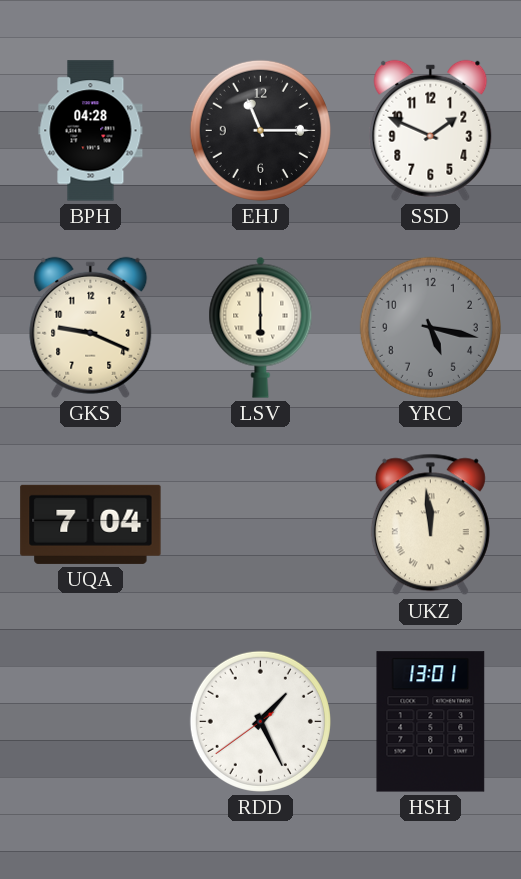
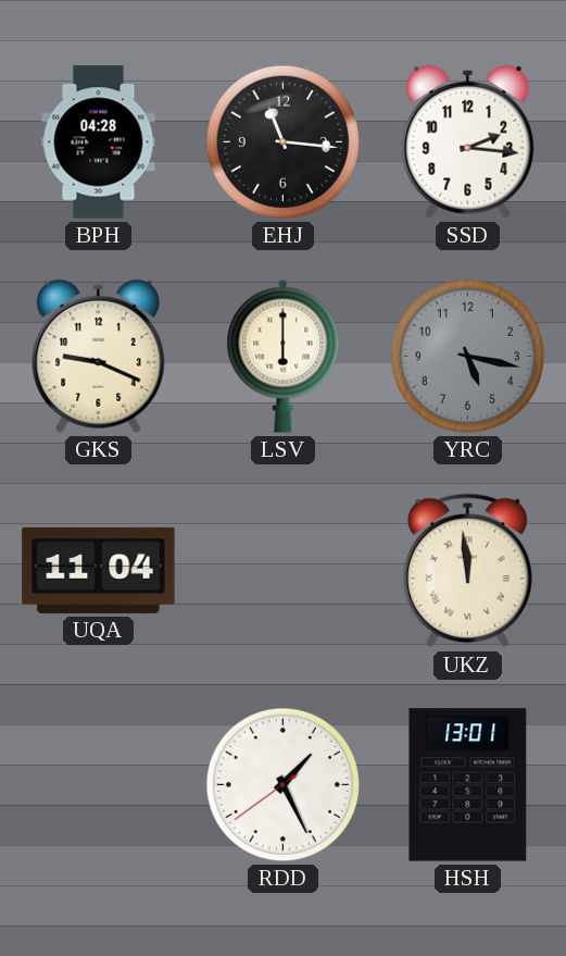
EHJ: 11:15 -> 11:16
SSD: 1:49 -> 2:16
UQA: 7:04 -> 11:04
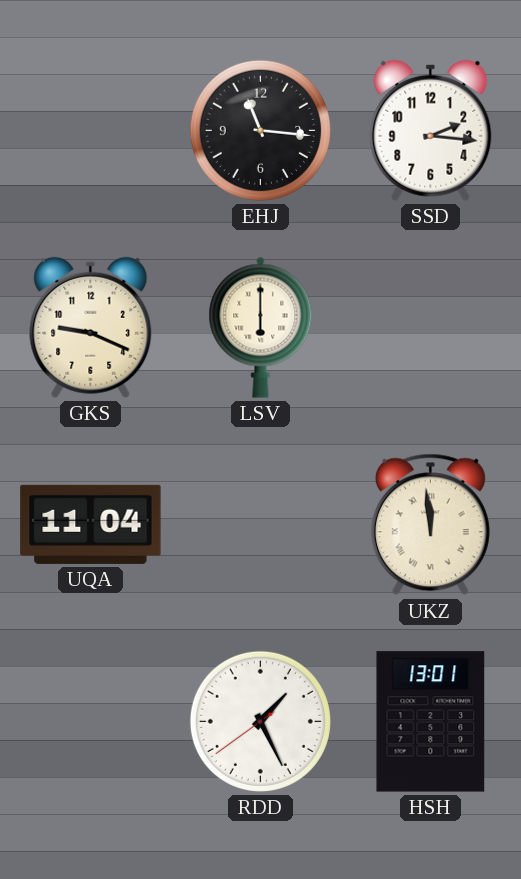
BPH: 04:28 -> none
YRC: 5:17 -> none
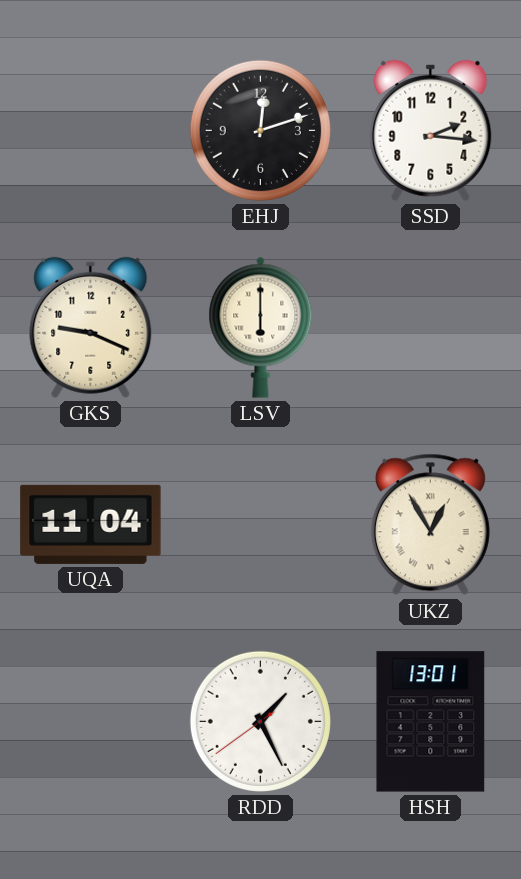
EHJ: 11:16 -> 12:12
UKZ: 11:59 -> 12:55
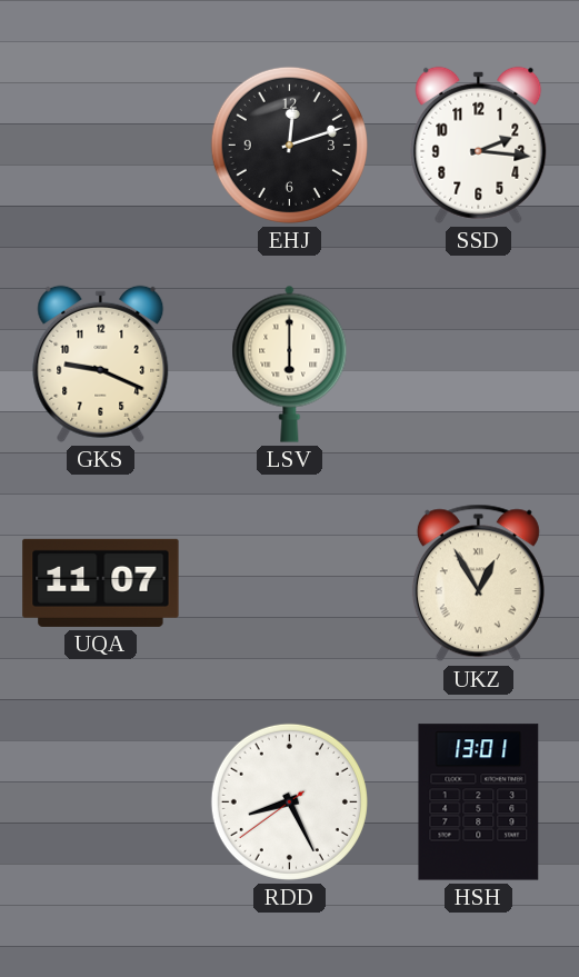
UQA: 11:04 -> 11:07
RDD: 1:25 -> 8:25
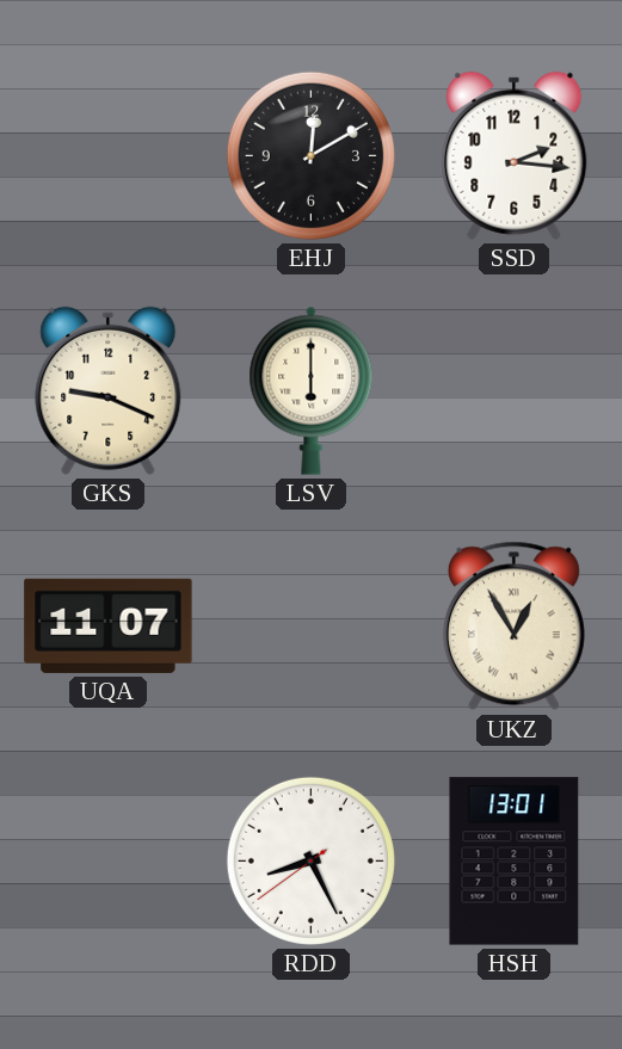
EHJ: 12:12 -> 12:10
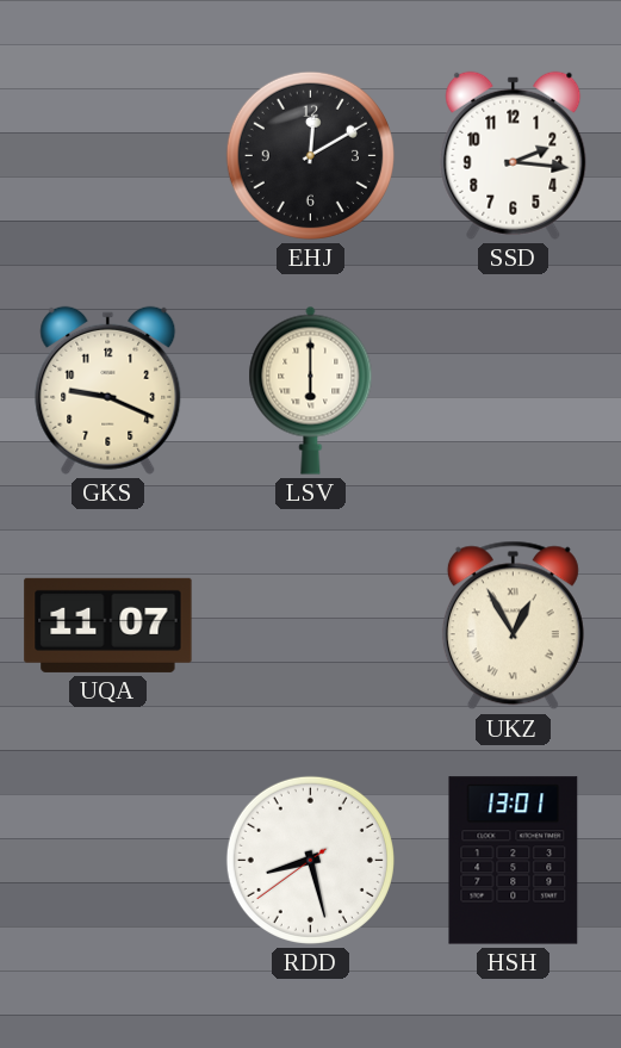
RDD: 8:25 -> 8:27
